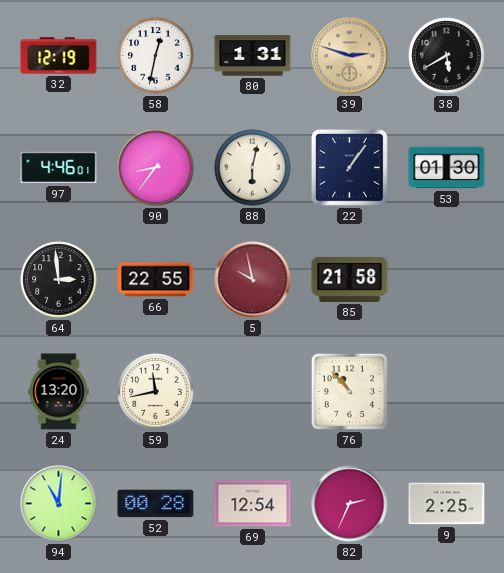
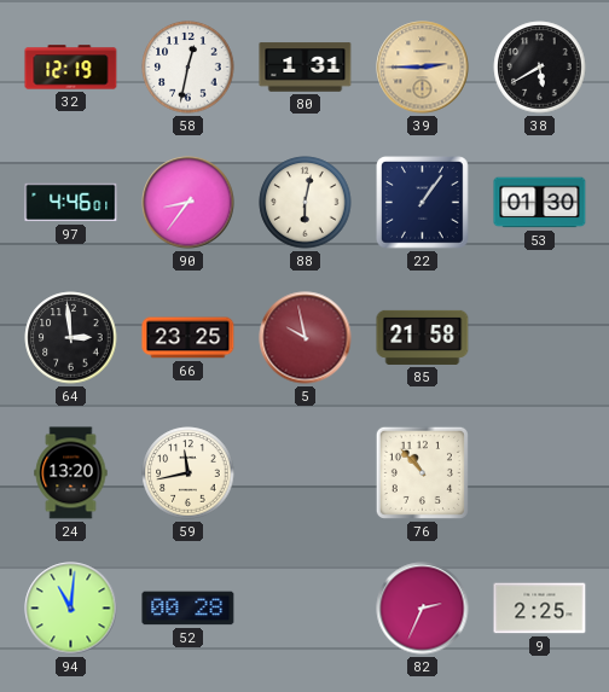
39: 2:48 -> 2:45
66: 22:55 -> 23:25
69: 12:54 -> none
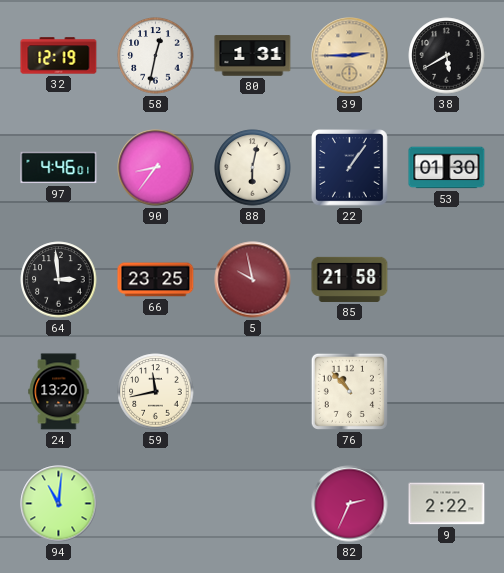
52: 00:28 -> none
9: 2:25 -> 2:22
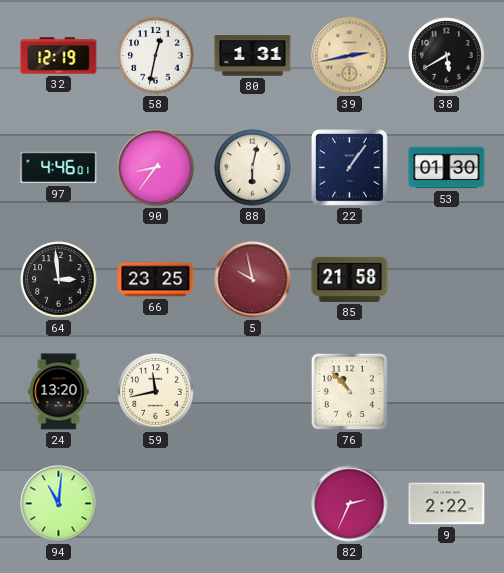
39: 2:45 -> 2:43
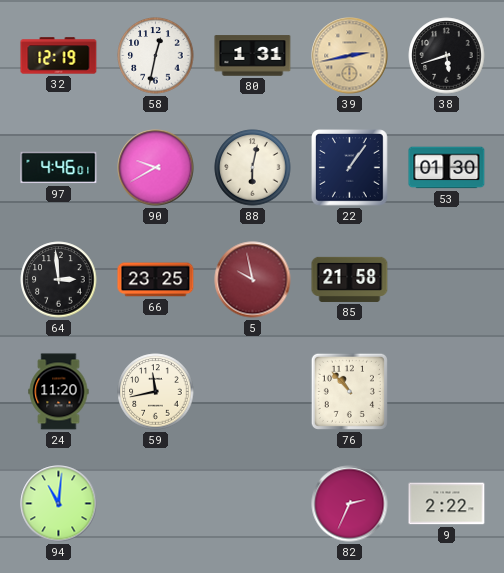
38: 5:40 -> 5:42
90: 8:36 -> 9:40
24: 13:20 -> 11:20
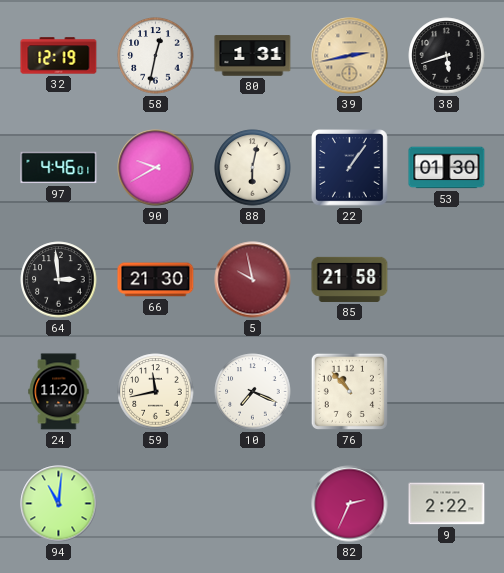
66: 23:25 -> 21:30
10: none -> 7:19
